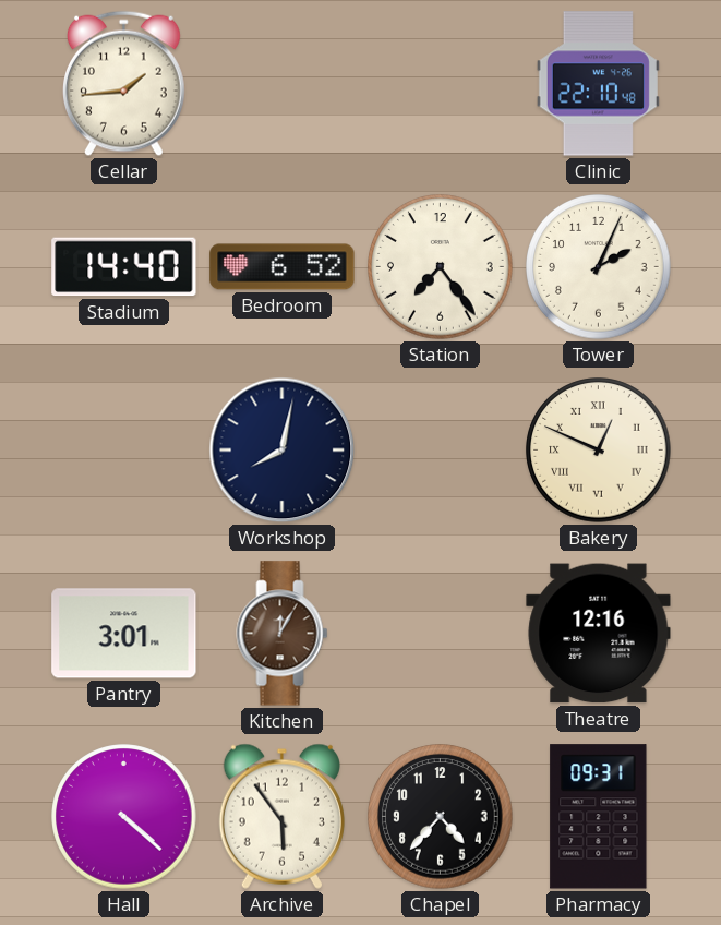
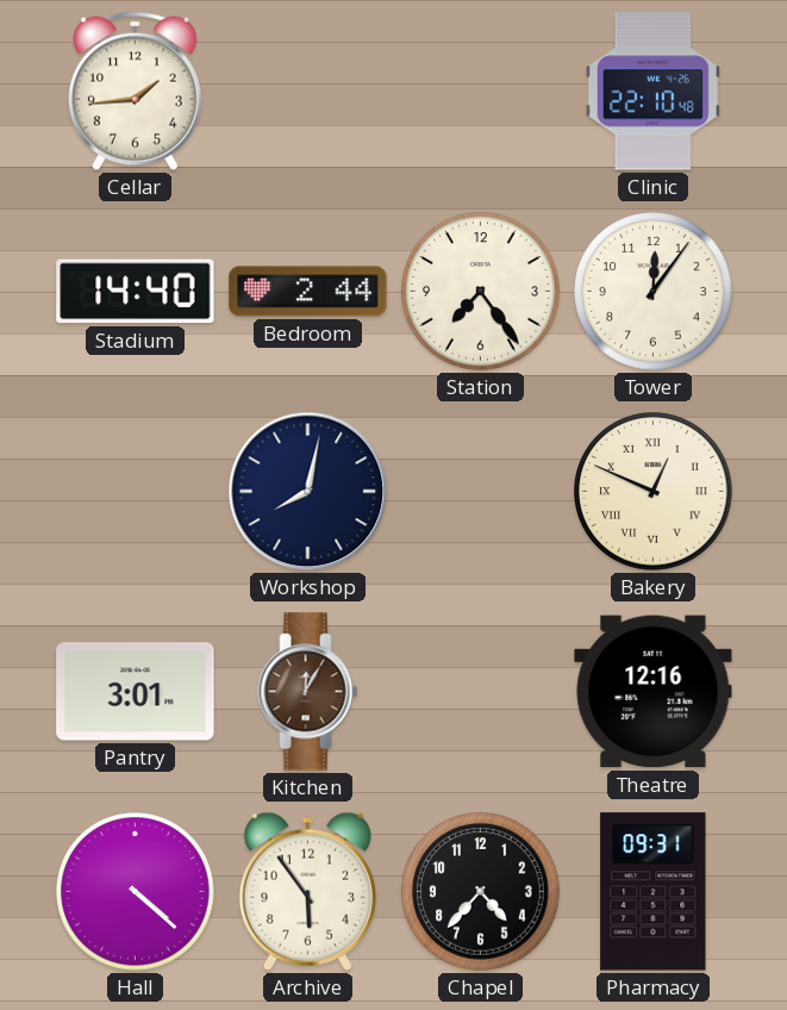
Bedroom: 6:52 -> 2:44
Tower: 2:04 -> 12:06
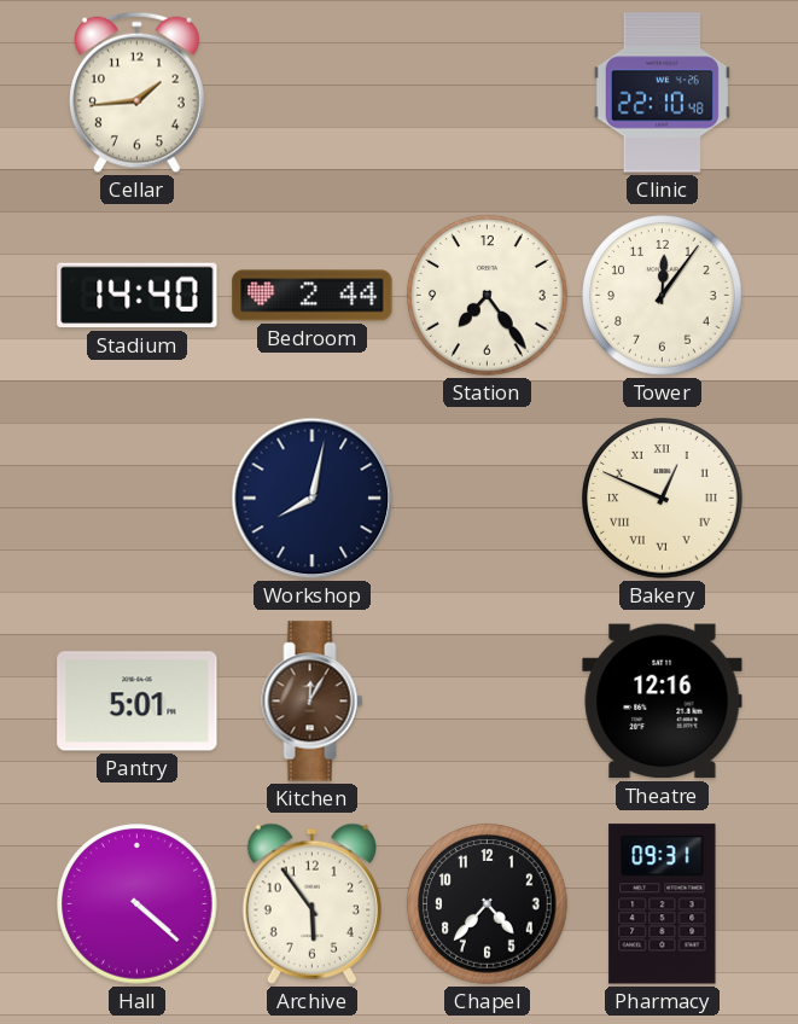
Pantry: 3:01 -> 5:01
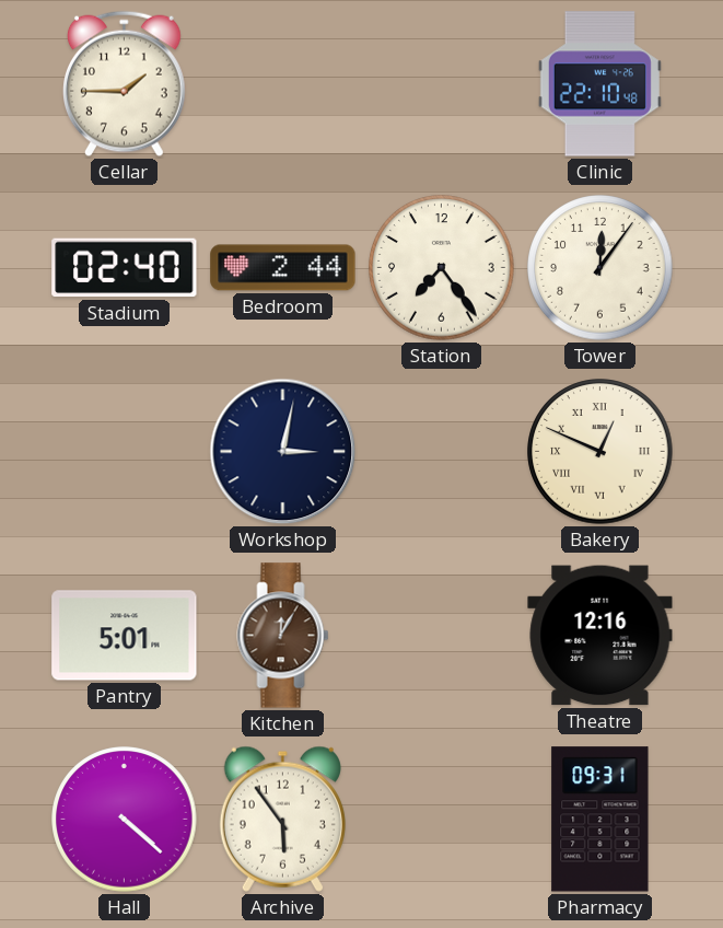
Cellar: 1:44 -> 1:45
Stadium: 14:40 -> 02:40
Workshop: 8:02 -> 3:02
Chapel: 4:37 -> none
